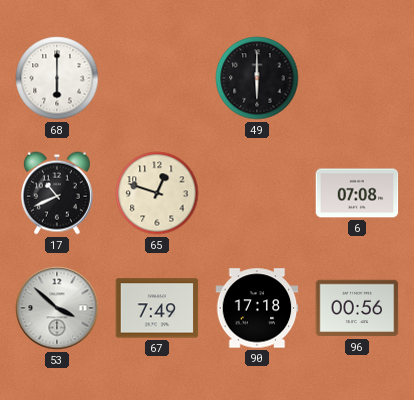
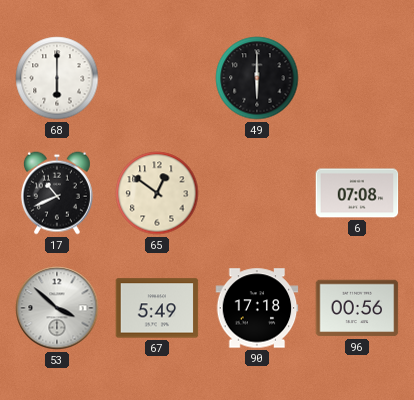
65: 12:48 -> 12:51
67: 7:49 -> 5:49
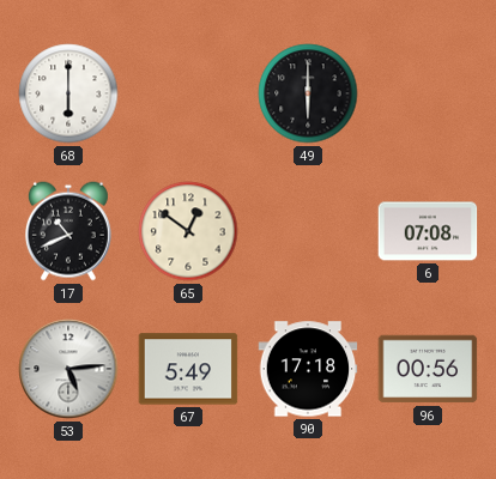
53: 3:52 -> 5:14
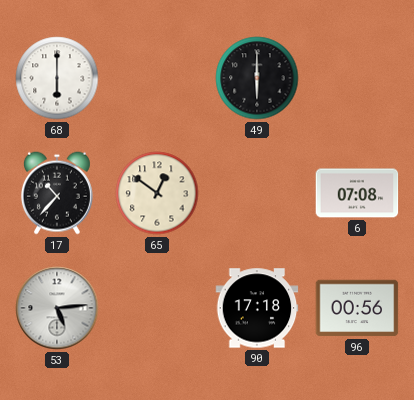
17: 10:41 -> 10:37
67: 5:49 -> none
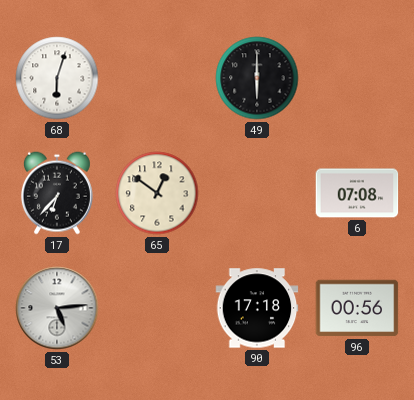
68: 6:00 -> 6:03
17: 10:37 -> 6:37
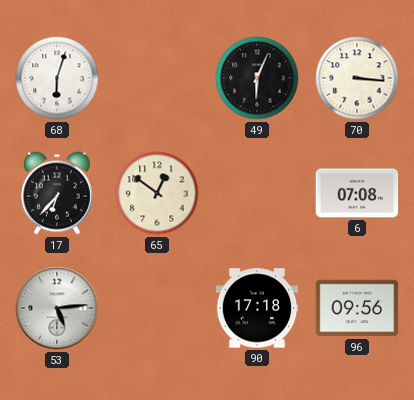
49: 6:00 -> 6:04
70: none -> 3:16
96: 00:56 -> 09:56
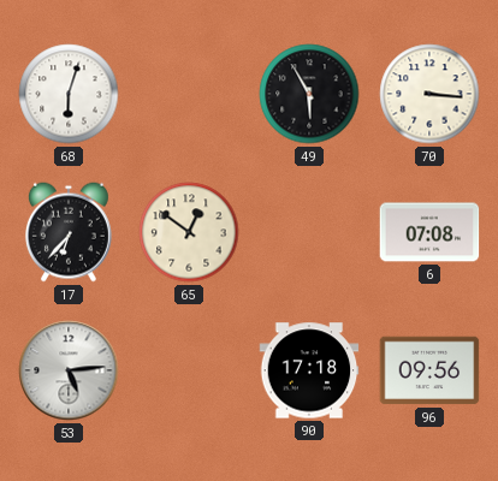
49: 6:04 -> 5:55
